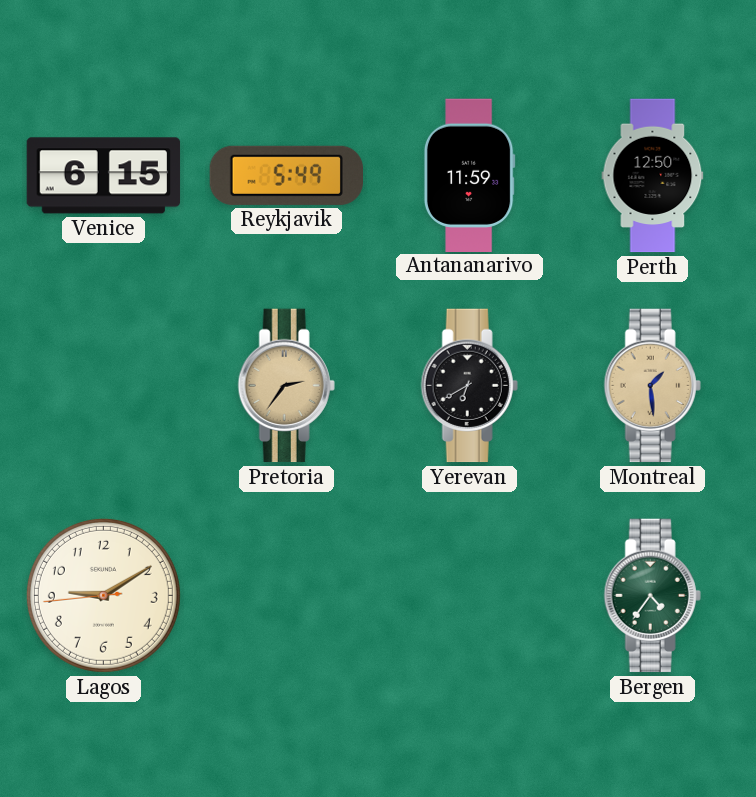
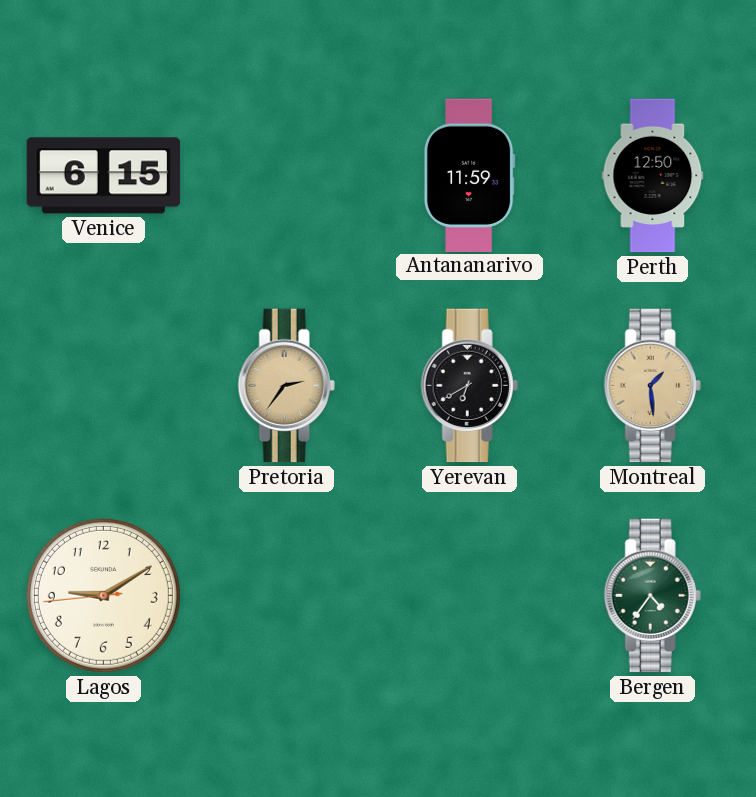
Reykjavik: 5:49 -> none
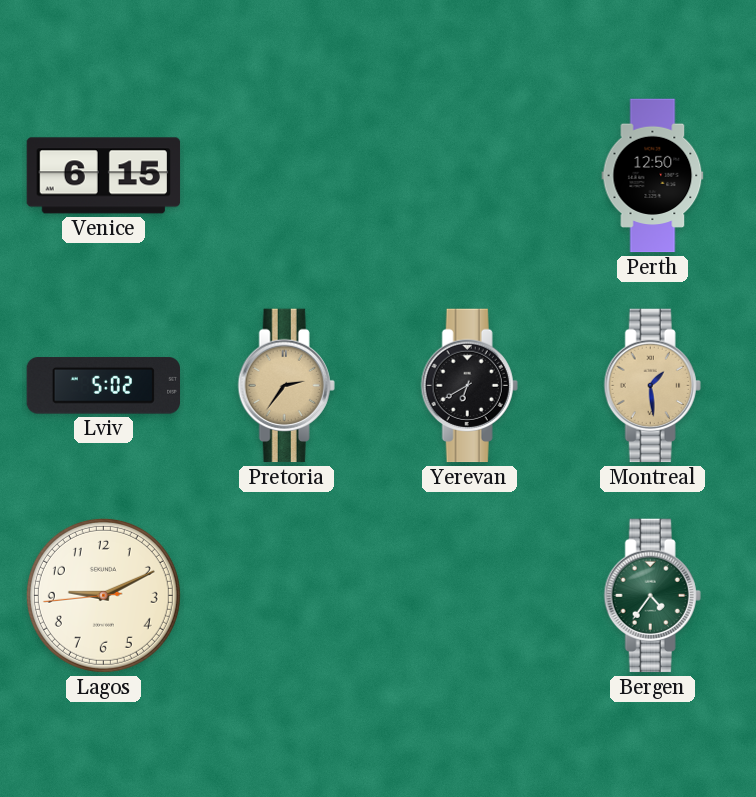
Antananarivo: 11:59 -> none
Lviv: none -> 5:02
Lagos: 9:09 -> 9:10
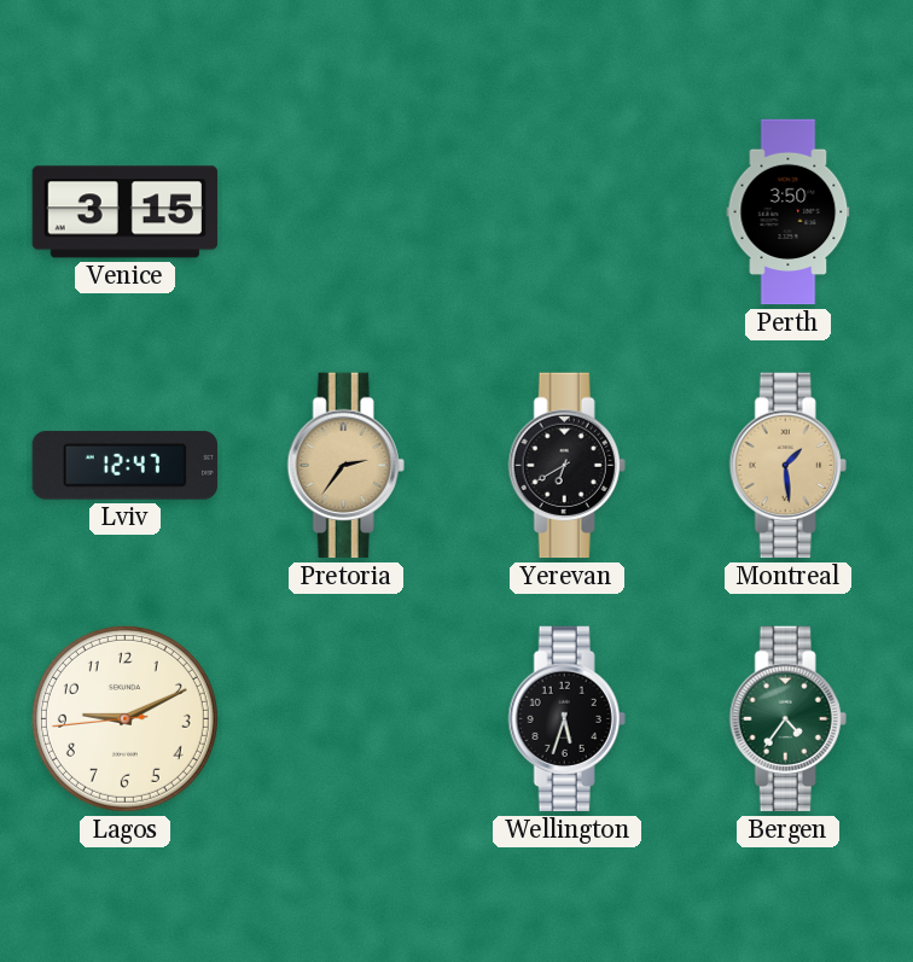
Venice: 6:15 -> 3:15
Perth: 12:50 -> 3:50
Lviv: 5:02 -> 12:47
Wellington: none -> 5:33
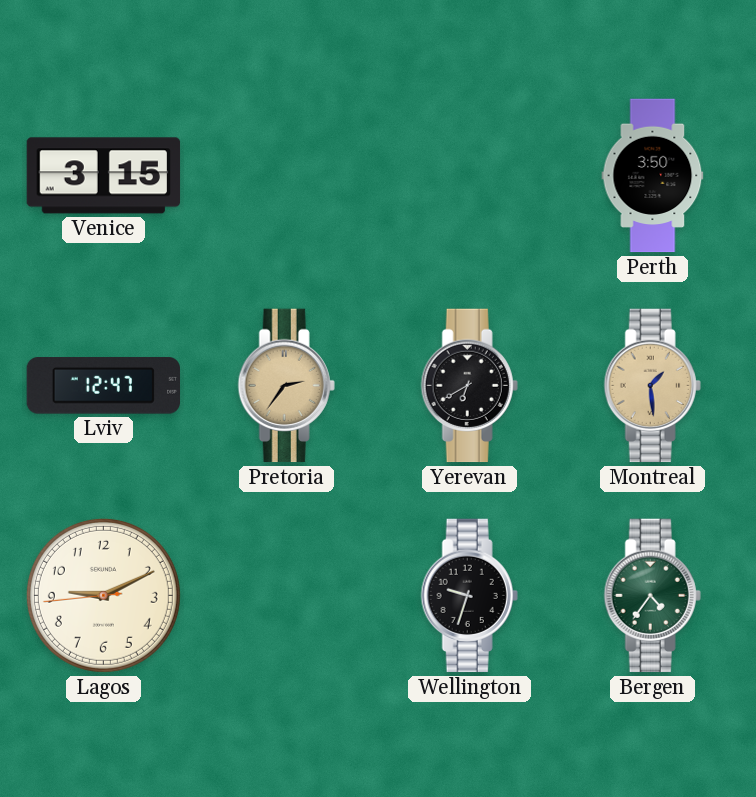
Wellington: 5:33 -> 9:33
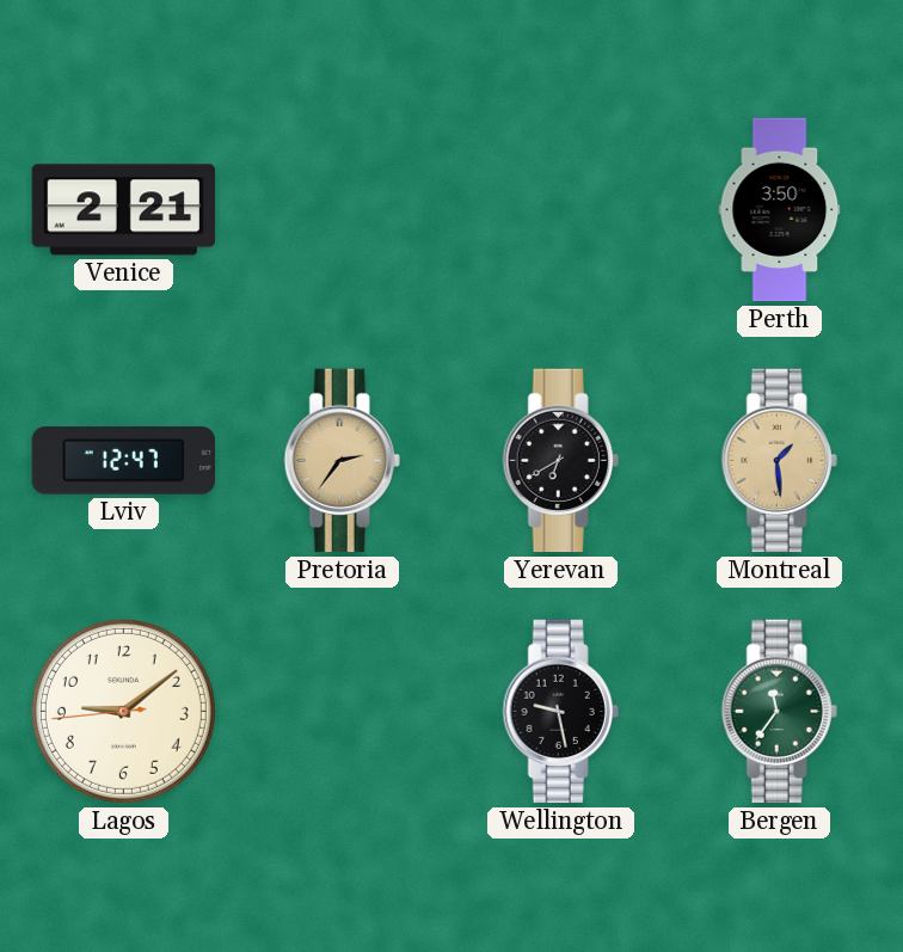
Venice: 3:15 -> 2:21
Lagos: 9:10 -> 9:08
Wellington: 9:33 -> 9:28
Bergen: 4:36 -> 11:36
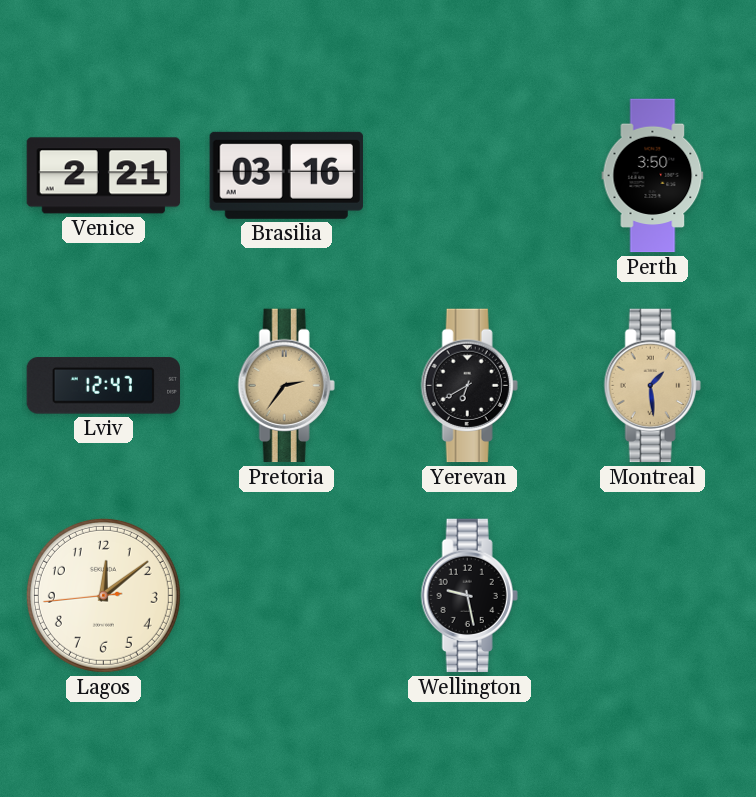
Brasilia: none -> 03:16
Lagos: 9:08 -> 12:08
Bergen: 11:36 -> none
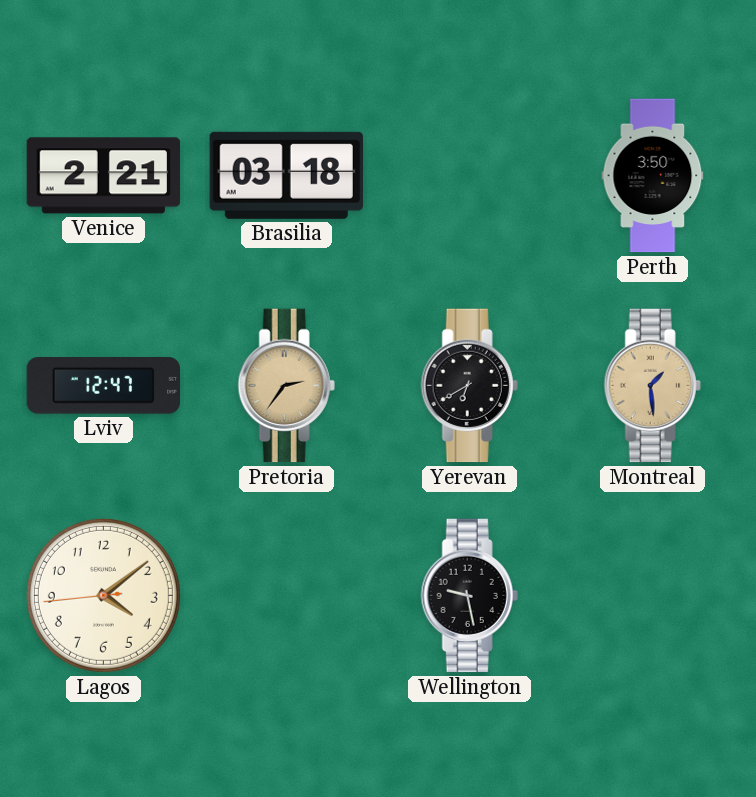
Brasilia: 03:16 -> 03:18
Lagos: 12:08 -> 4:08
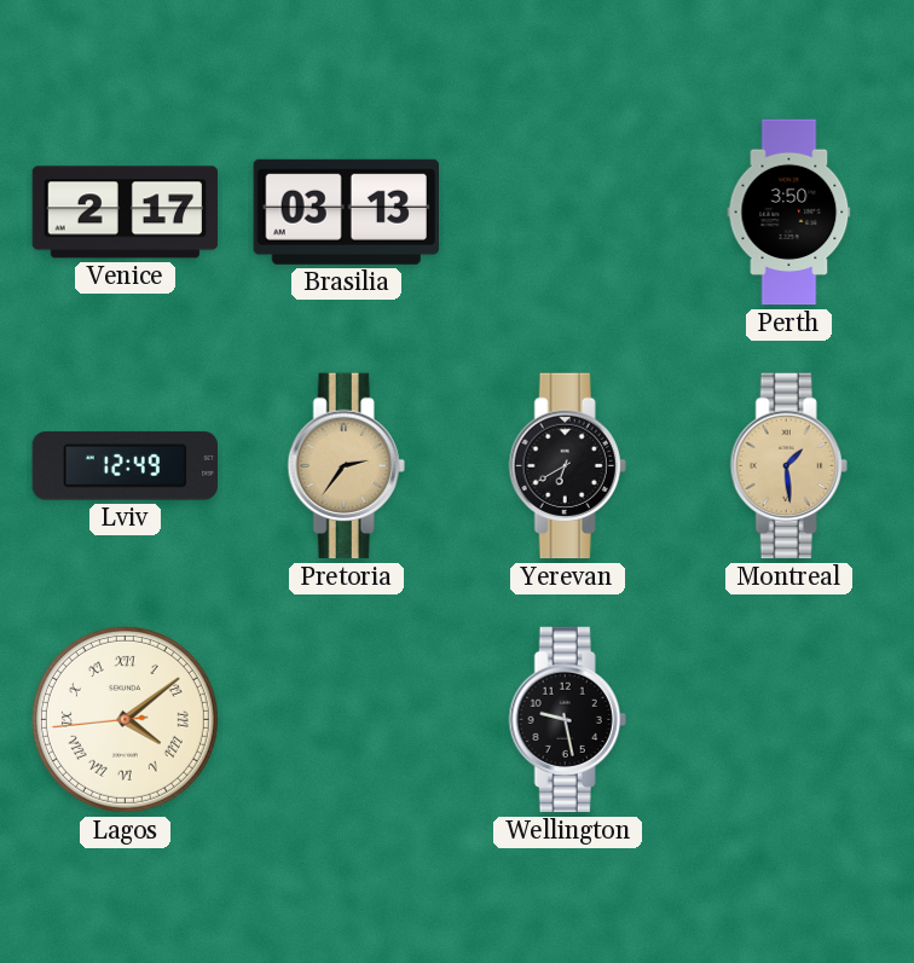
Venice: 2:21 -> 2:17
Brasilia: 03:18 -> 03:13
Lviv: 12:47 -> 12:49
Lagos numerals: Arabic -> Roman
